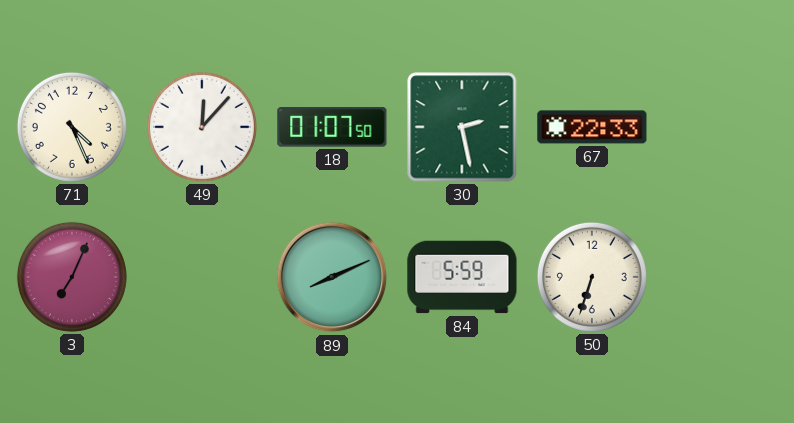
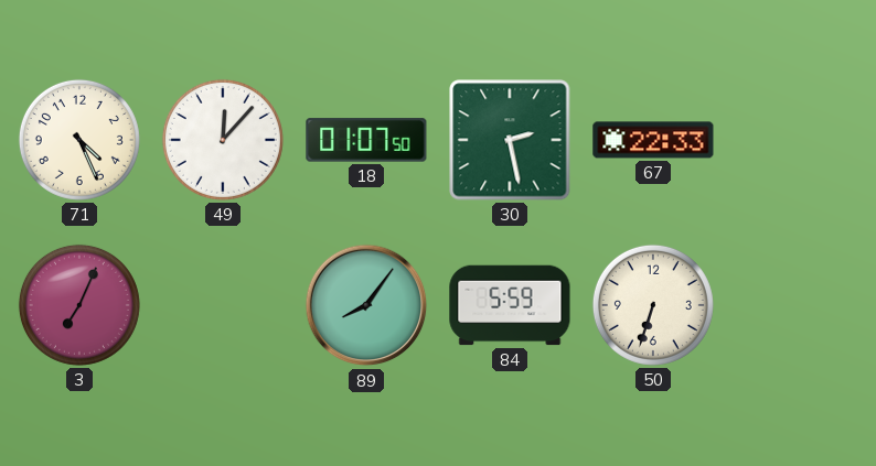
89: 8:11 -> 8:06
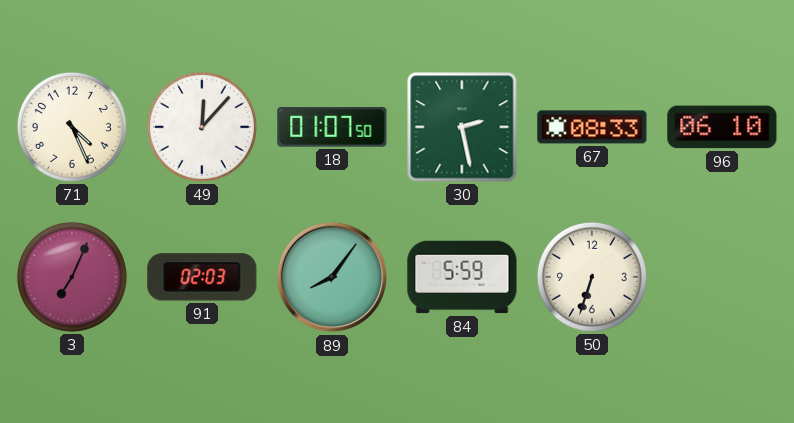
67: 22:33 -> 08:33
96: none -> 06:10
91: none -> 02:03
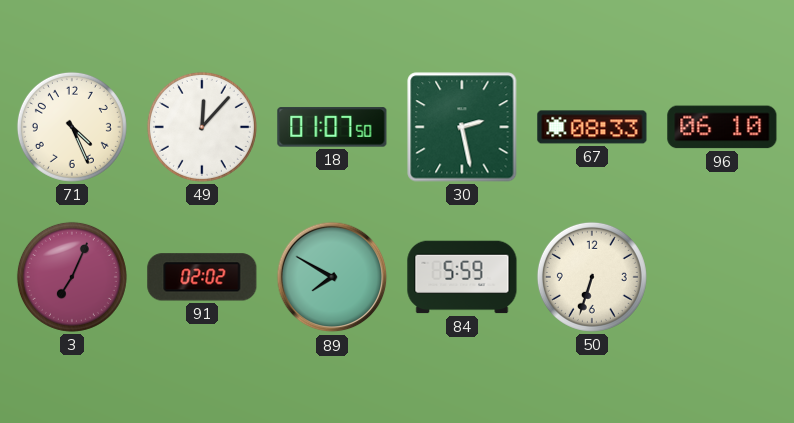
91: 02:03 -> 02:02
89: 8:06 -> 7:50
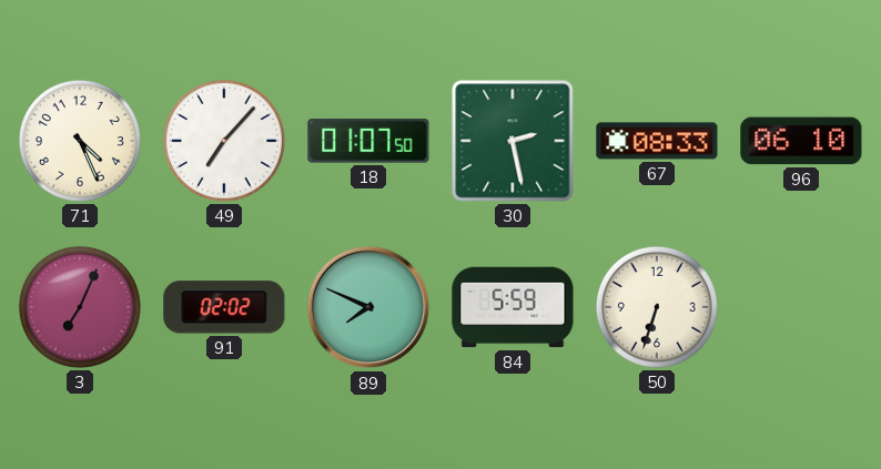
49: 12:07 -> 7:07
89: 7:50 -> 7:49
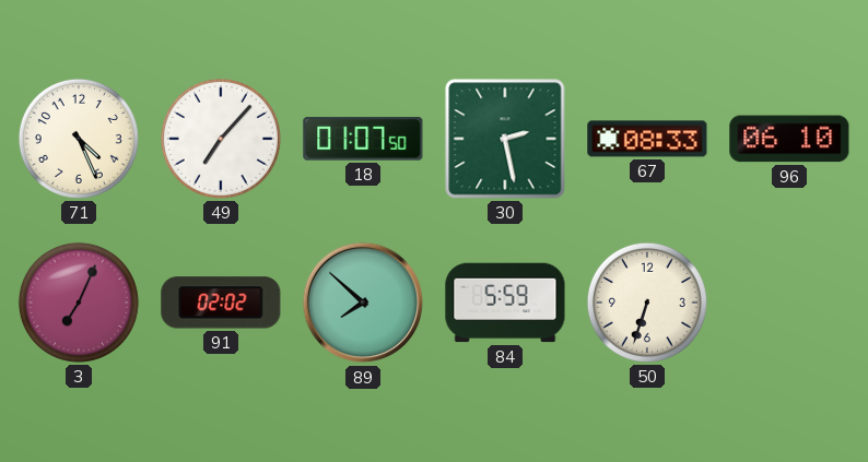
89: 7:49 -> 7:52
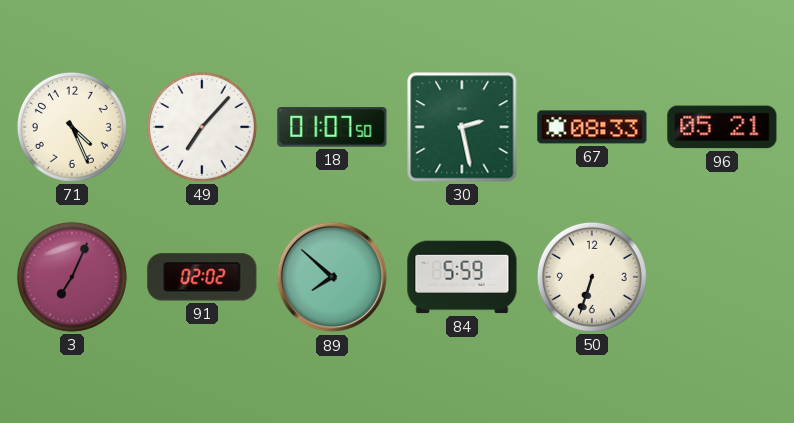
96: 06:10 -> 05:21
